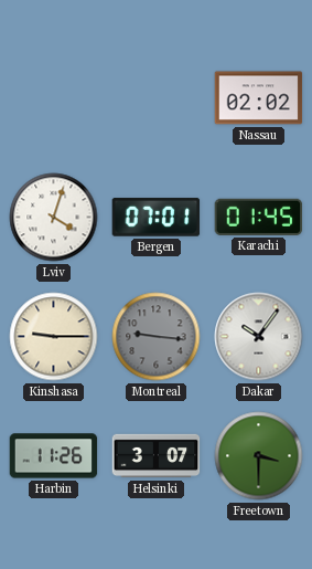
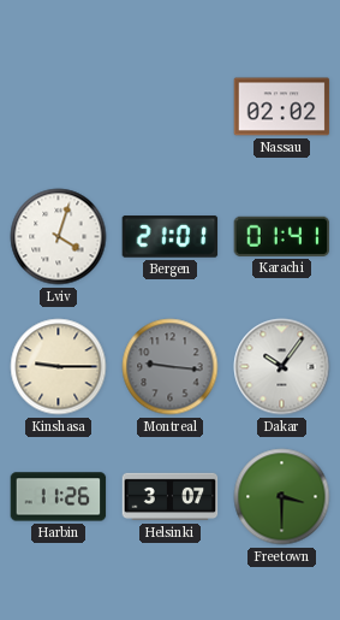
Bergen: 07:01 -> 21:01
Karachi: 01:45 -> 01:41
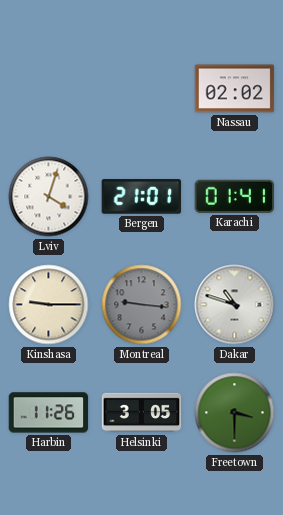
Dakar: 10:06 -> 10:48
Helsinki: 3:07 -> 3:05
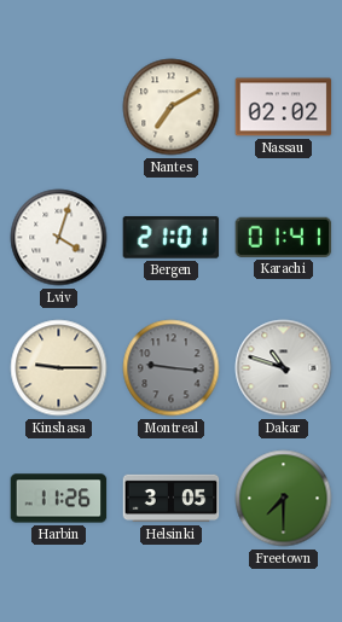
Nantes: none -> 7:10
Freetown: 3:30 -> 7:30
